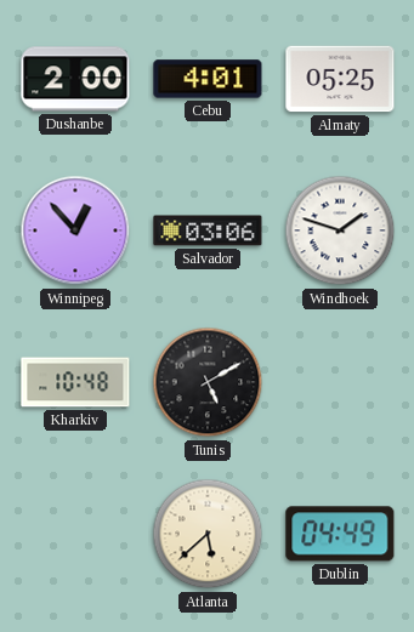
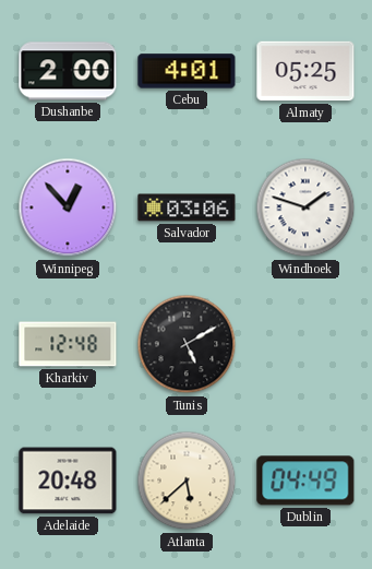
Kharkiv: 10:48 -> 12:48
Adelaide: none -> 20:48
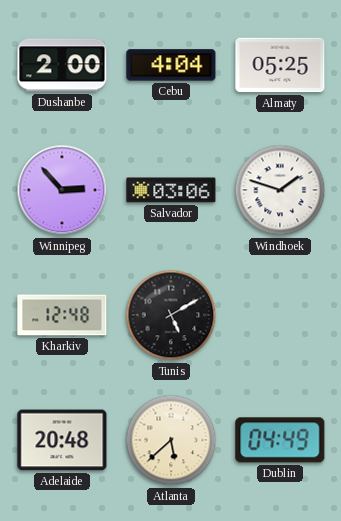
Cebu: 4:01 -> 4:04
Winnipeg: 12:53 -> 2:53
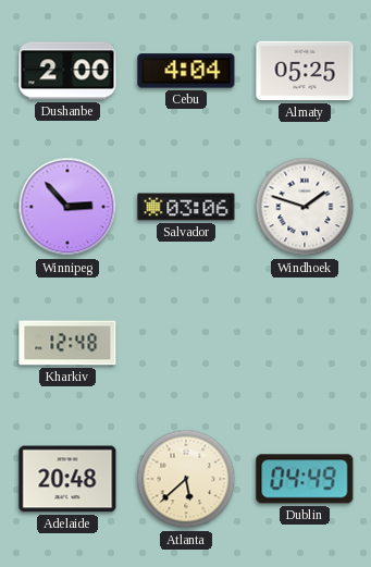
Tunis: 5:10 -> none
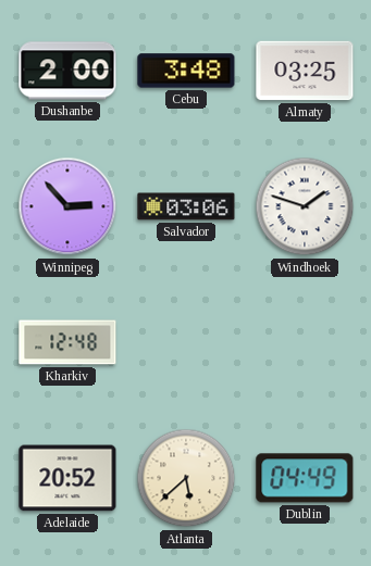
Cebu: 4:04 -> 3:48
Almaty: 05:25 -> 03:25
Adelaide: 20:48 -> 20:52
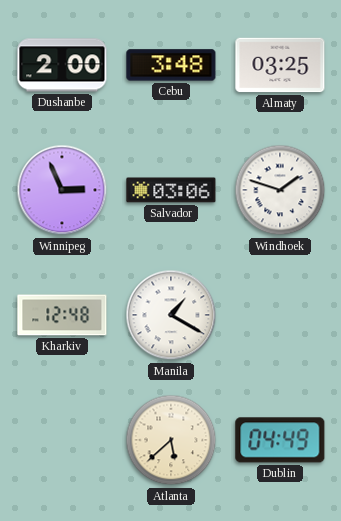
Winnipeg: 2:53 -> 2:56
Manila: none -> 1:20
Adelaide: 20:52 -> none
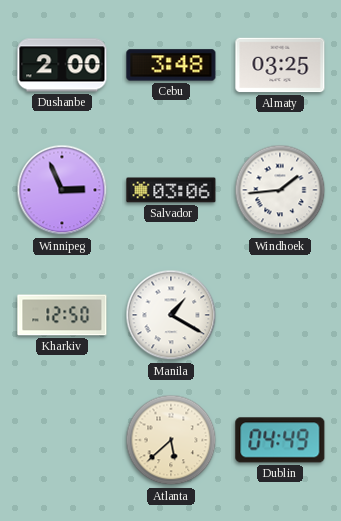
Windhoek: 1:48 -> 1:44
Kharkiv: 12:48 -> 12:50
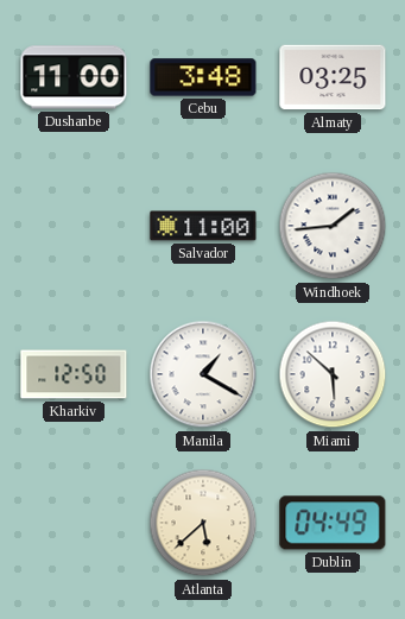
Dushanbe: 2:00 -> 11:00
Winnipeg: 2:56 -> none
Salvador: 03:06 -> 11:00
Miami: none -> 5:52
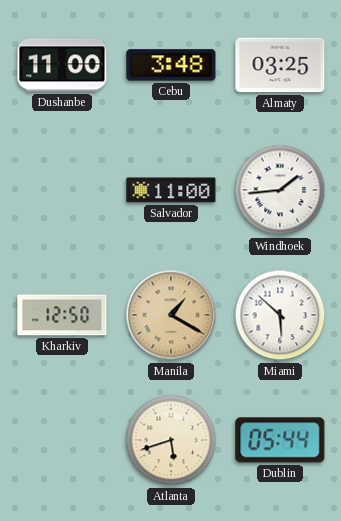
Manila dial: white -> champagne
Atlanta: 5:38 -> 5:42
Dublin: 04:49 -> 05:44
